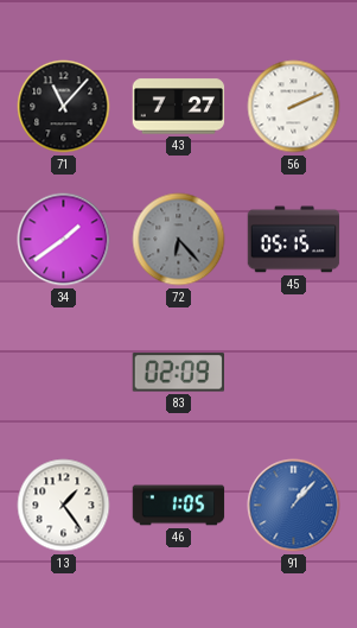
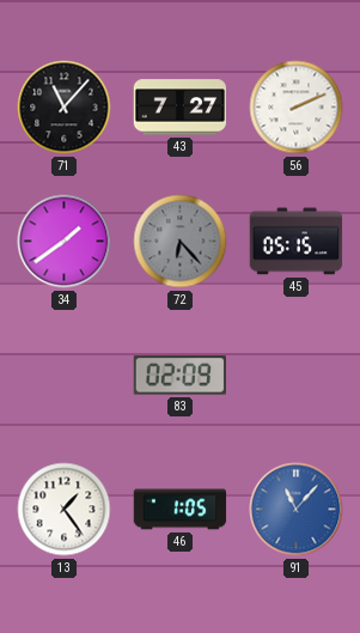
91: 1:07 -> 11:07
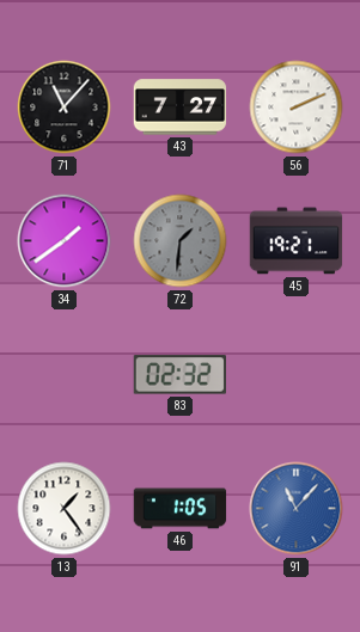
72: 6:23 -> 1:31
45: 05:15 -> 19:21
83: 02:09 -> 02:32
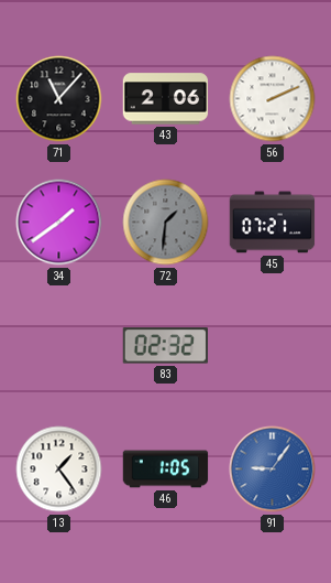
43: 7:27 -> 2:06
45: 19:21 -> 07:21
91: 11:07 -> 9:06
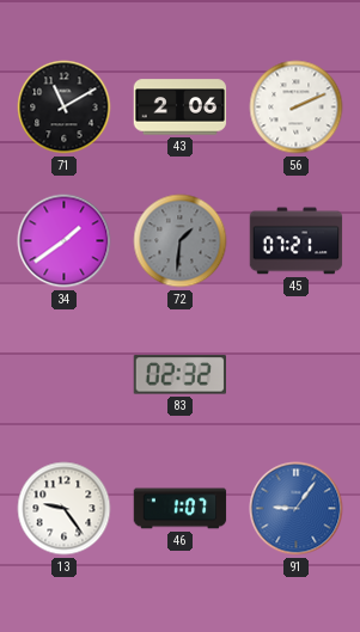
71: 11:07 -> 11:10
13: 1:24 -> 9:24
46: 1:05 -> 1:07
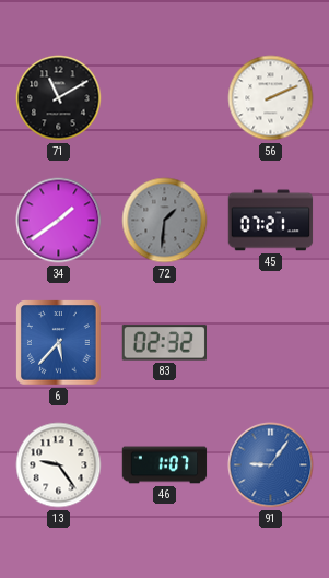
43: 2:06 -> none
6: none -> 5:37
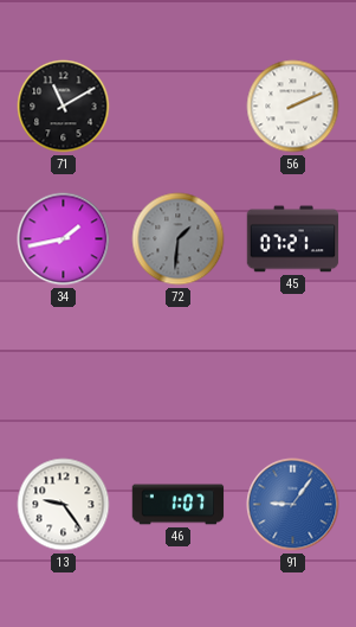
34: 1:39 -> 1:43
6: 5:37 -> none
83: 02:32 -> none
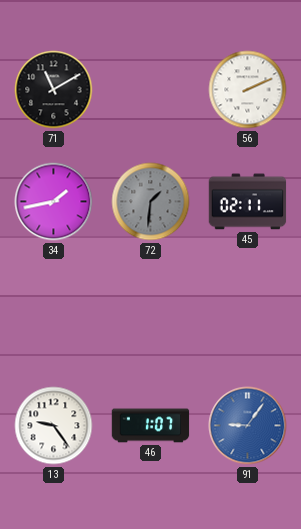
45: 07:21 -> 02:11
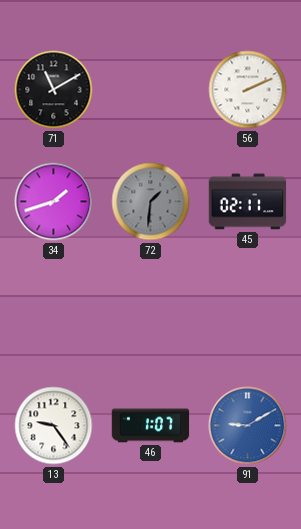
34: 1:43 -> 1:42
91: 9:06 -> 9:10
